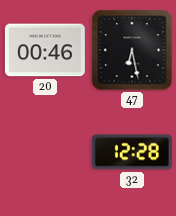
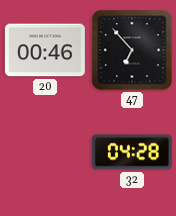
47: 6:28 -> 6:53
32: 12:28 -> 04:28
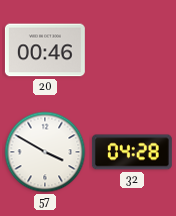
47: 6:53 -> none
57: none -> 3:50
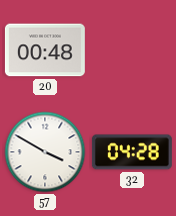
20: 00:46 -> 00:48
